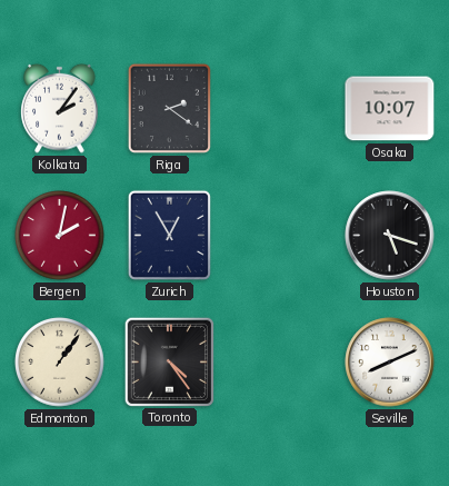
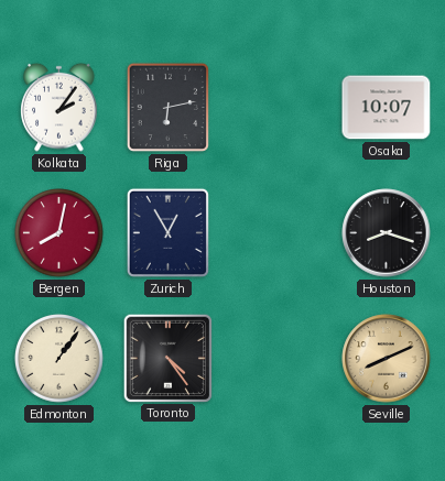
Riga: 2:21 -> 6:13
Bergen: 2:02 -> 8:02
Houston: 5:18 -> 8:18
Seville dial: white -> champagne
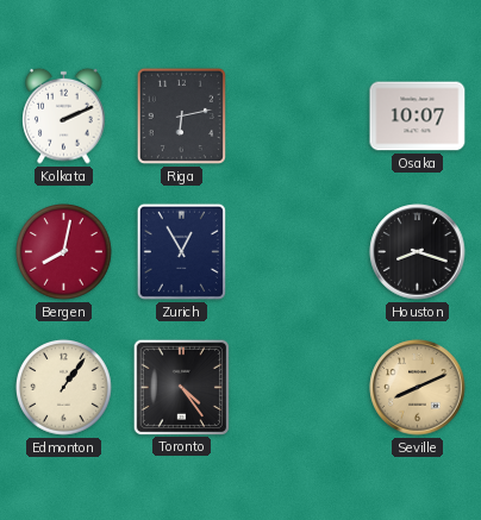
Kolkata: 2:06 -> 2:11
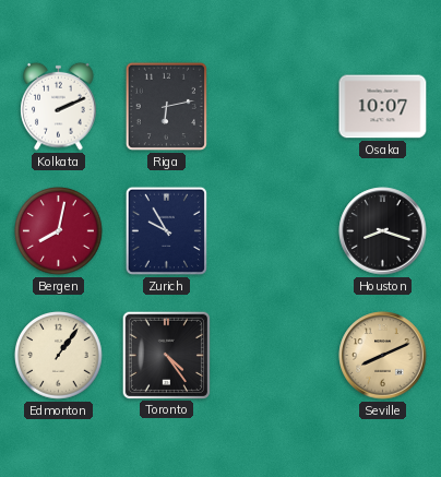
Zurich: 12:55 -> 9:55
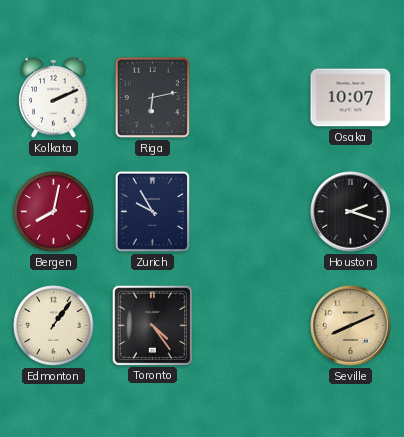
Houston: 8:18 -> 2:18
